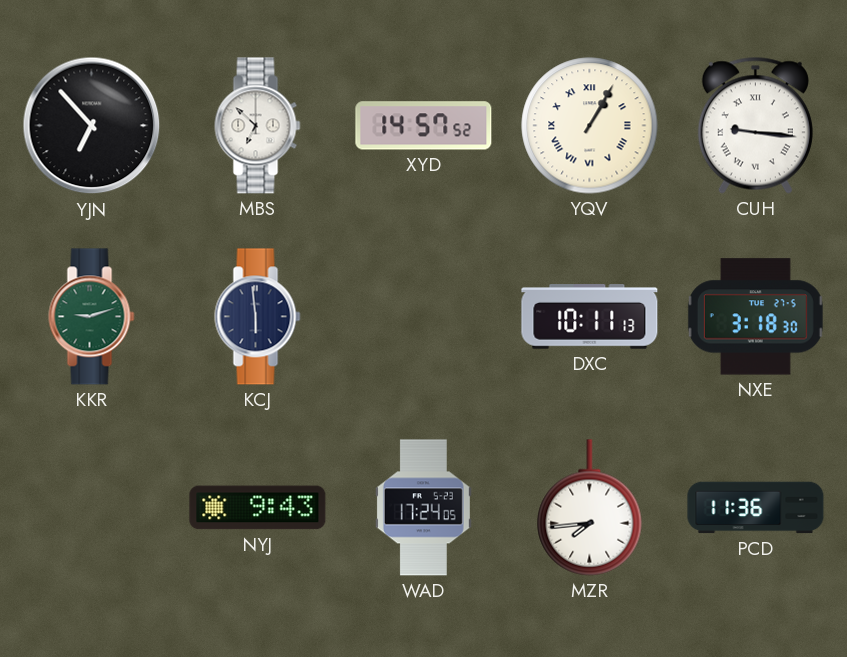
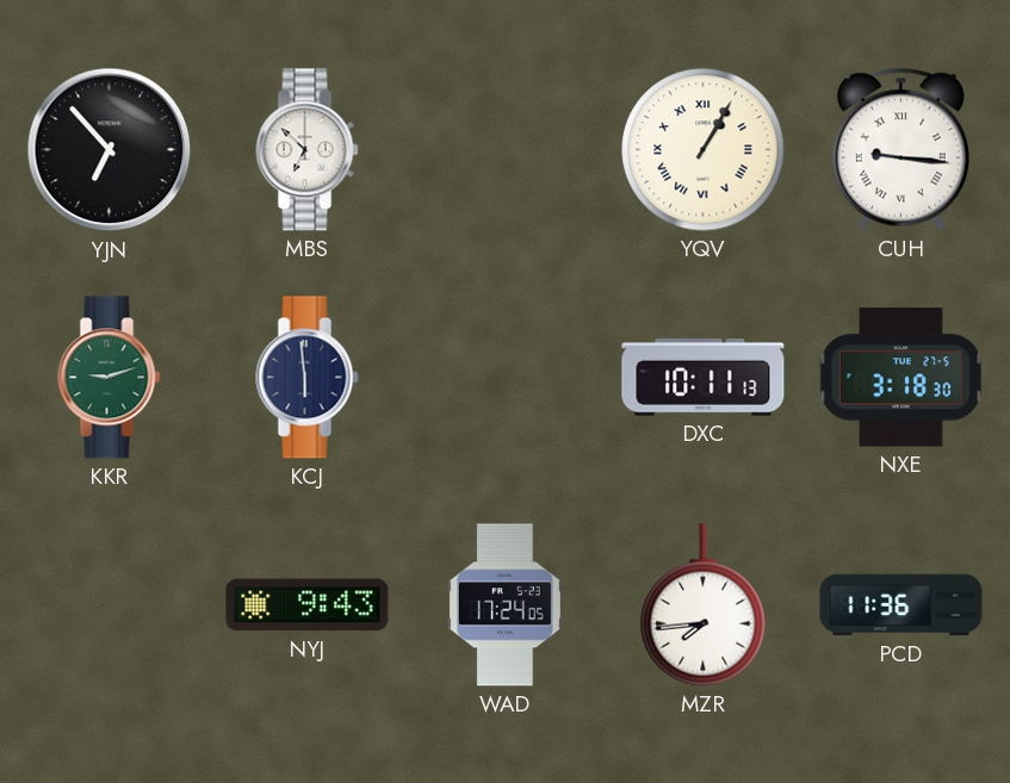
XYD: 14:57 -> none
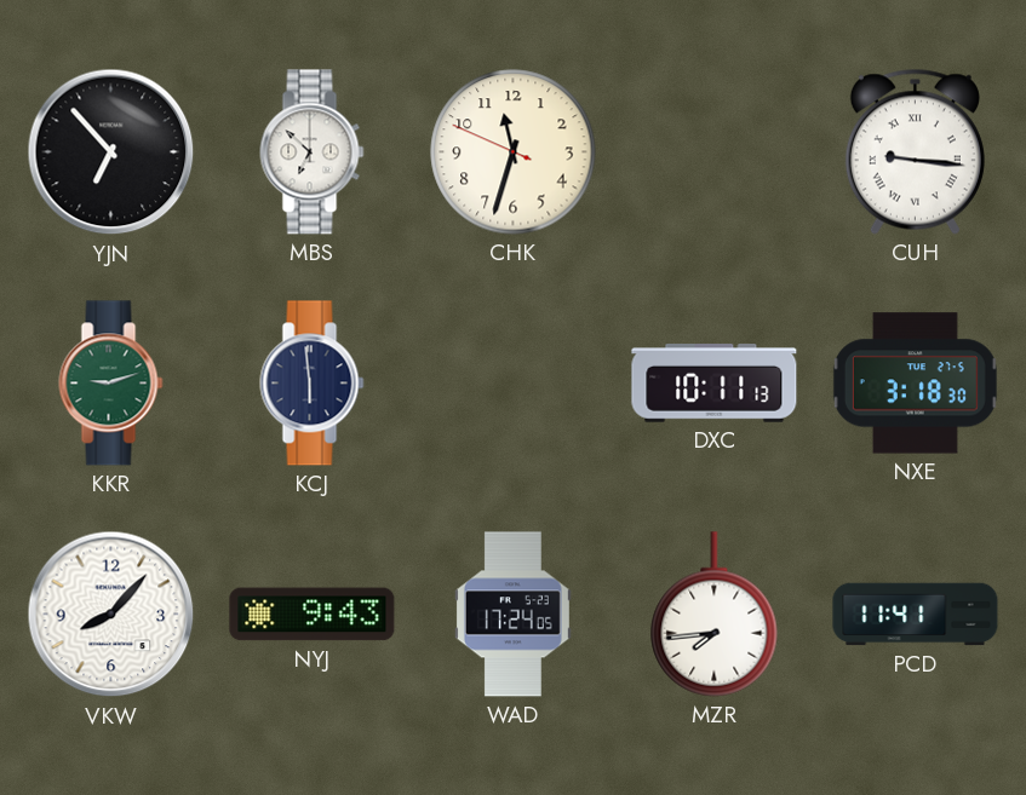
CHK: none -> 11:32
YQV: 1:05 -> none
VKW: none -> 8:07
PCD: 11:36 -> 11:41
